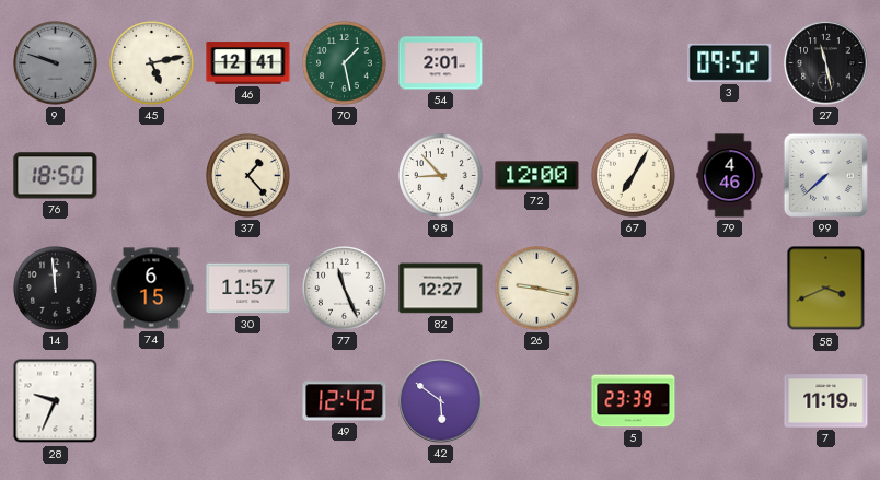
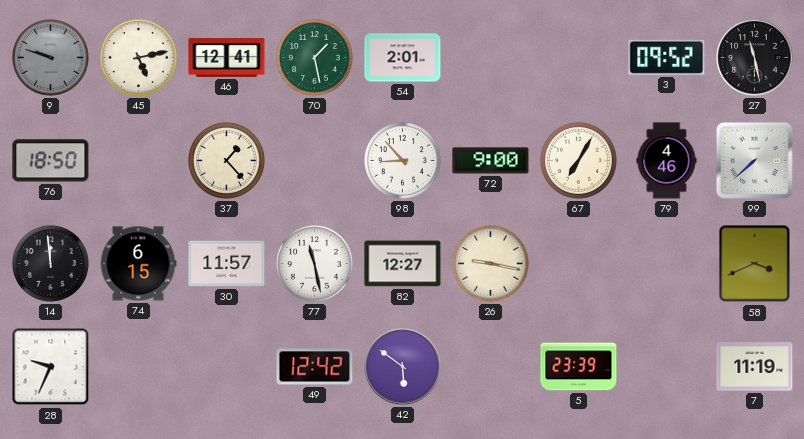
72: 12:00 -> 9:00
77: 11:26 -> 11:28
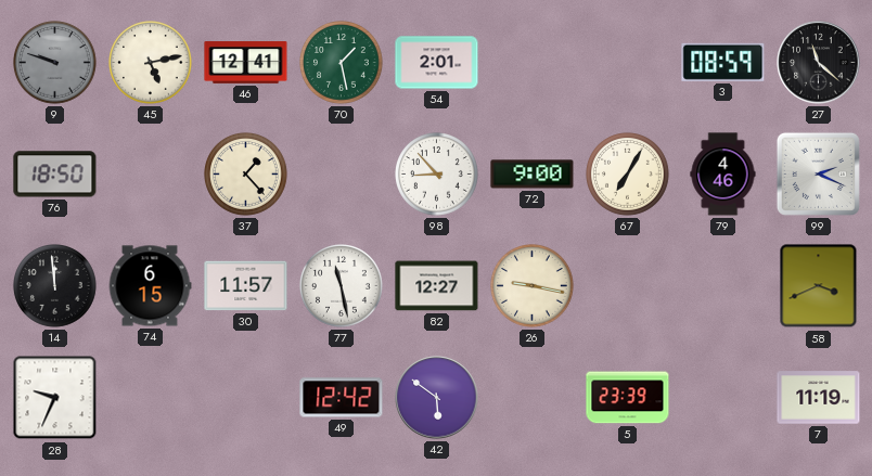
3: 09:52 -> 08:59
27: 11:28 -> 11:22
99: 7:38 -> 2:19
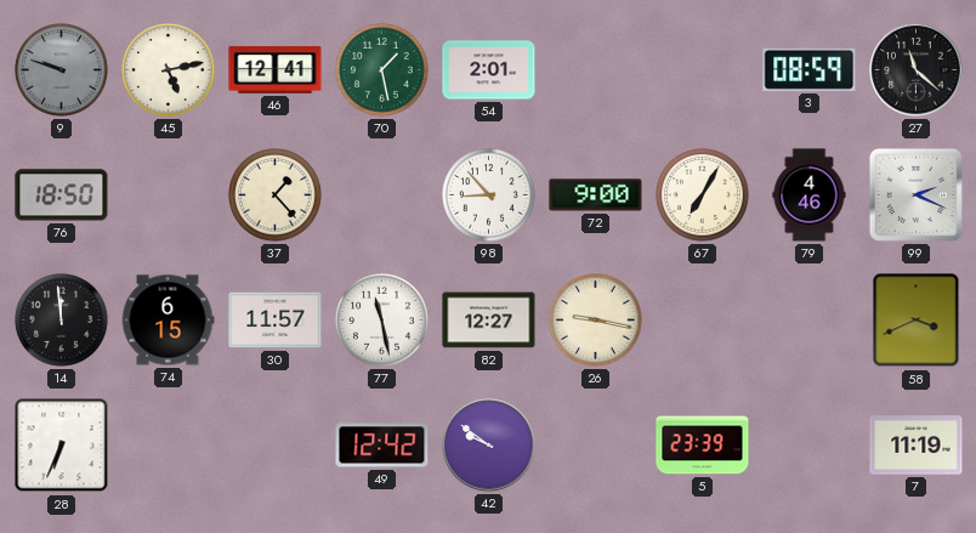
28: 9:34 -> 6:34
42: 5:51 -> 9:51
